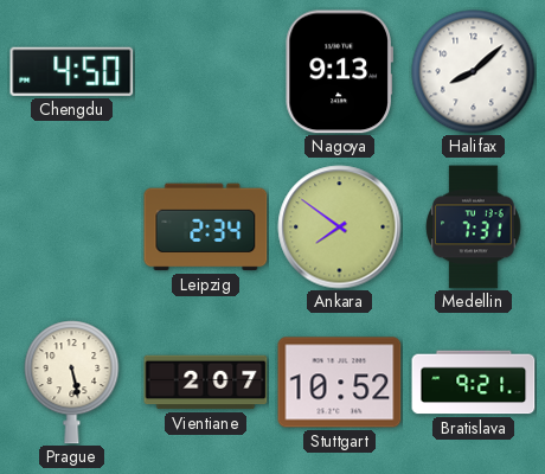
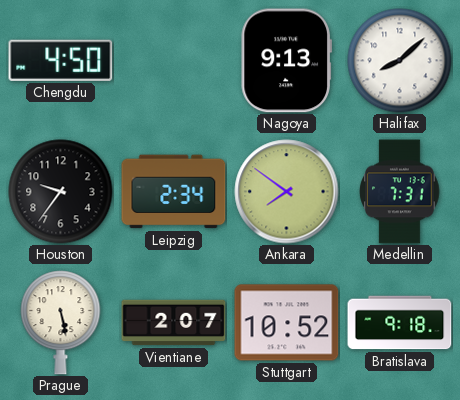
Houston: none -> 9:36
Bratislava: 9:21 -> 9:18
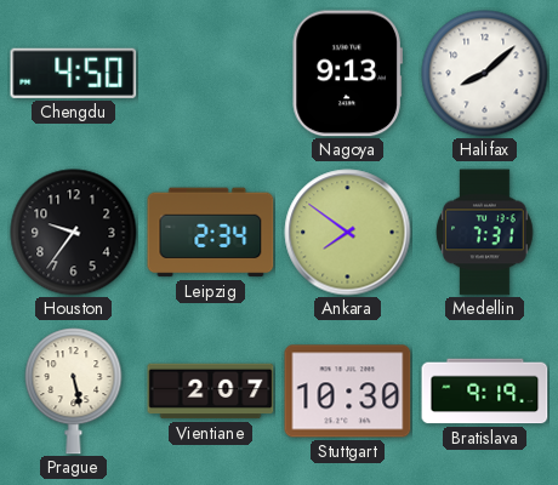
Stuttgart: 10:52 -> 10:30
Bratislava: 9:18 -> 9:19
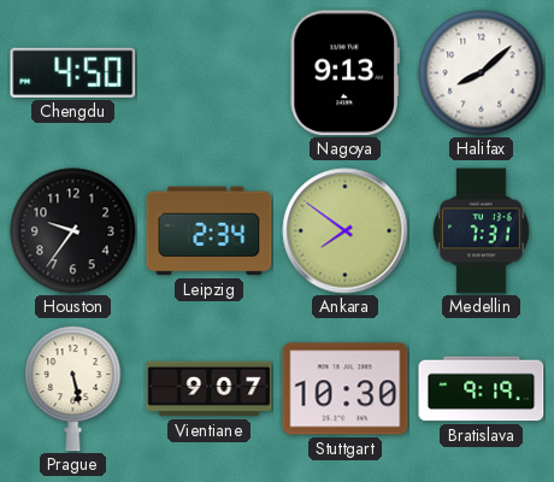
Vientiane: 2:07 -> 9:07
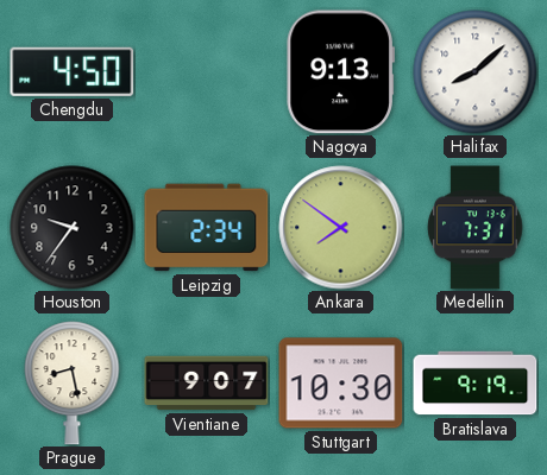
Prague: 5:28 -> 8:28
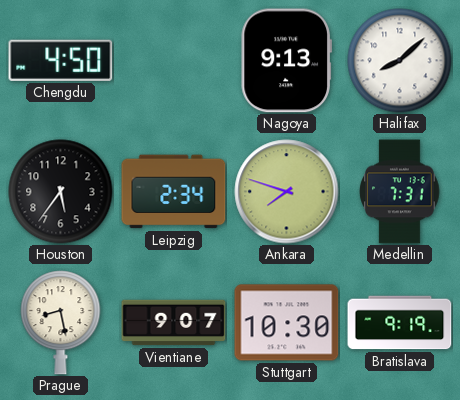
Houston: 9:36 -> 5:36
Ankara: 7:51 -> 7:48
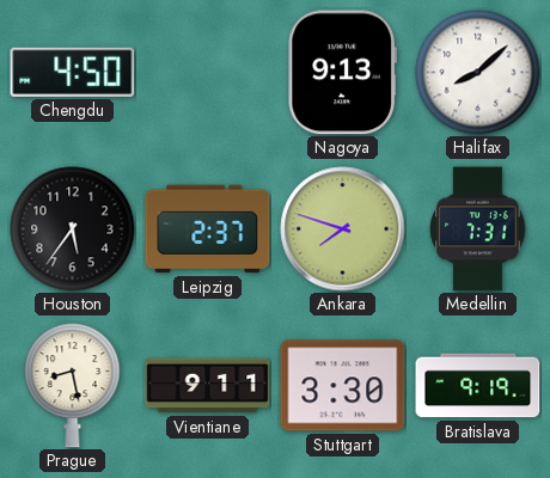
Leipzig: 2:34 -> 2:37
Vientiane: 9:07 -> 9:11
Stuttgart: 10:30 -> 3:30
